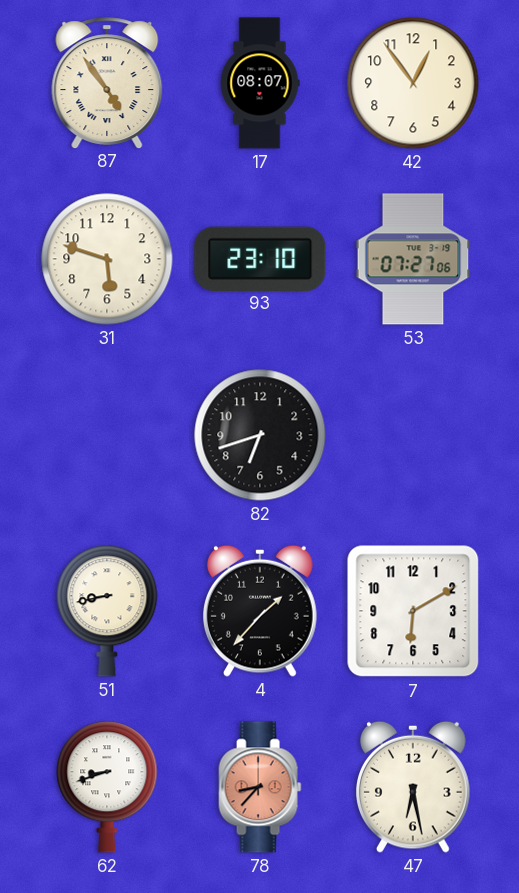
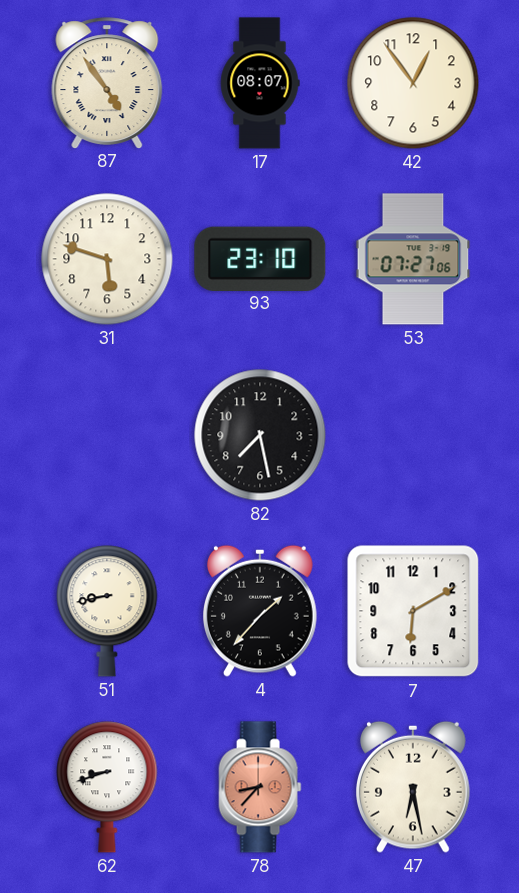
82: 6:42 -> 7:28
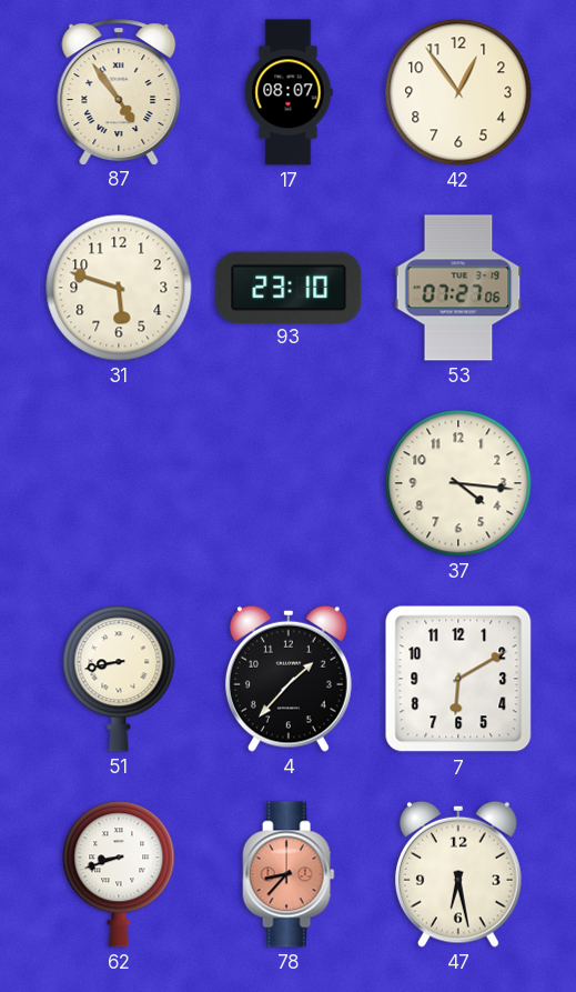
82: 7:28 -> none
37: none -> 4:16
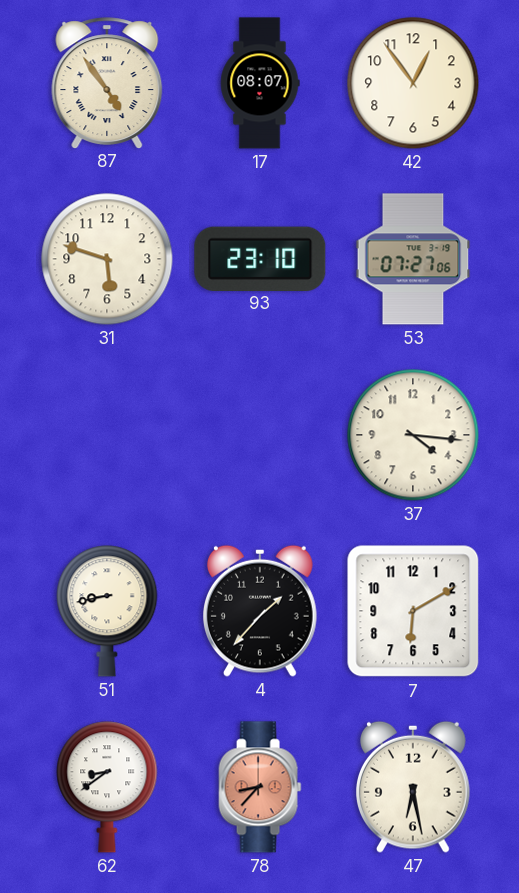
62: 8:42 -> 8:39
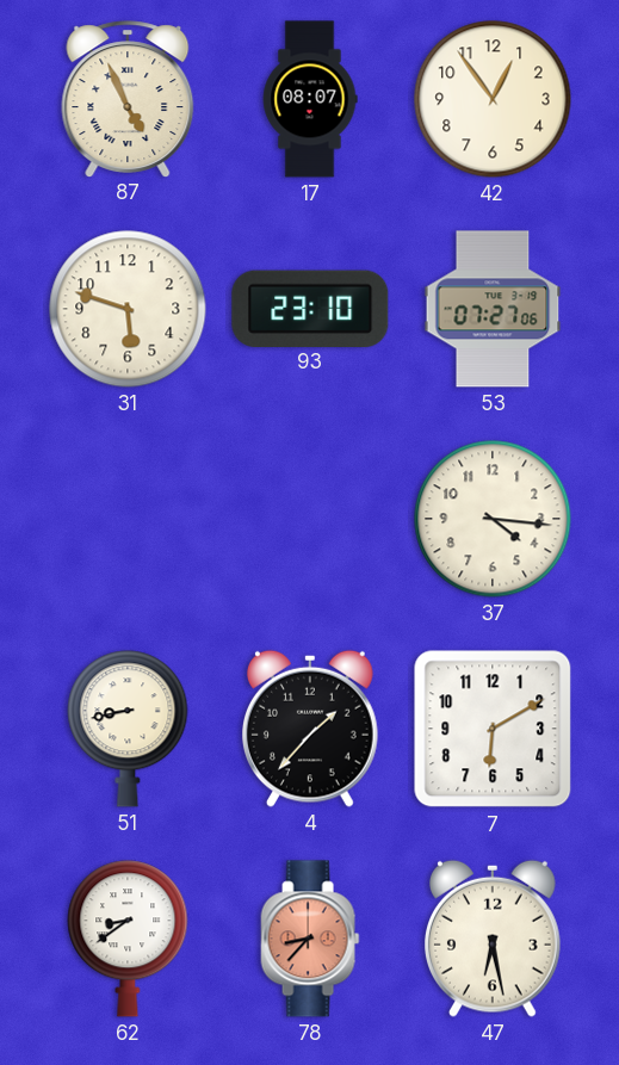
87: 4:54 -> 4:56
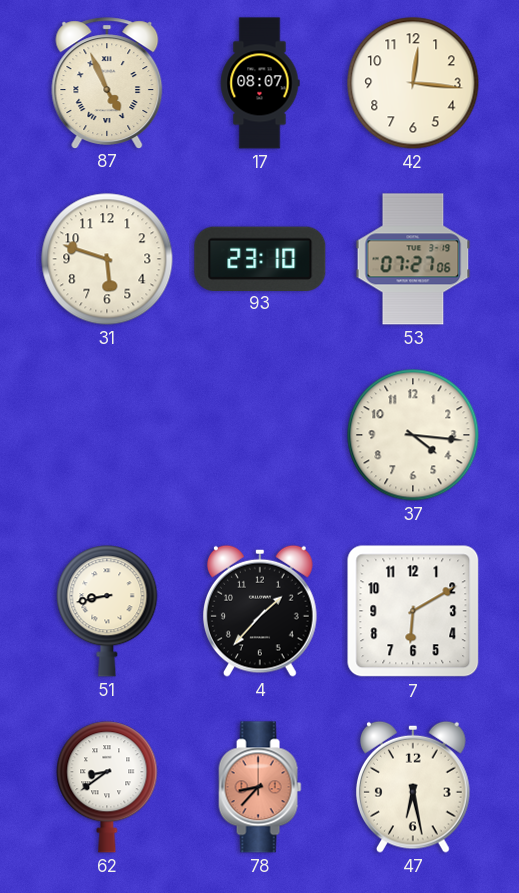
42: 12:54 -> 12:16
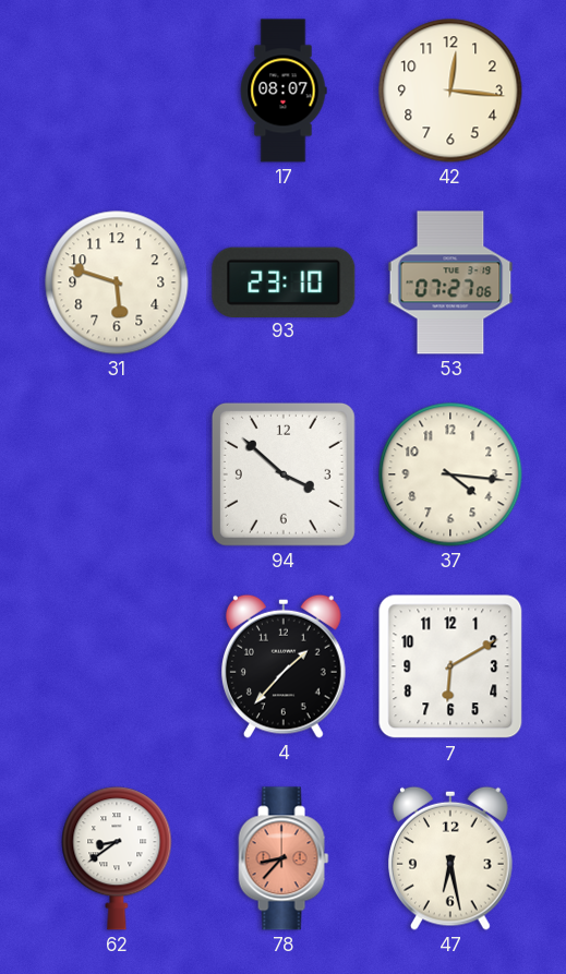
87: 4:56 -> none
94: none -> 3:52
51: 8:43 -> none
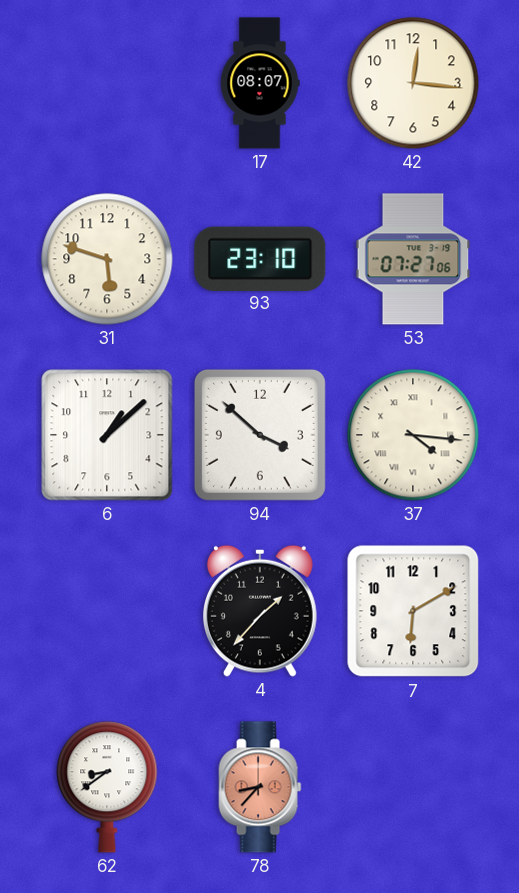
6: none -> 1:08
37 numerals: Arabic -> Roman
47: 6:28 -> none
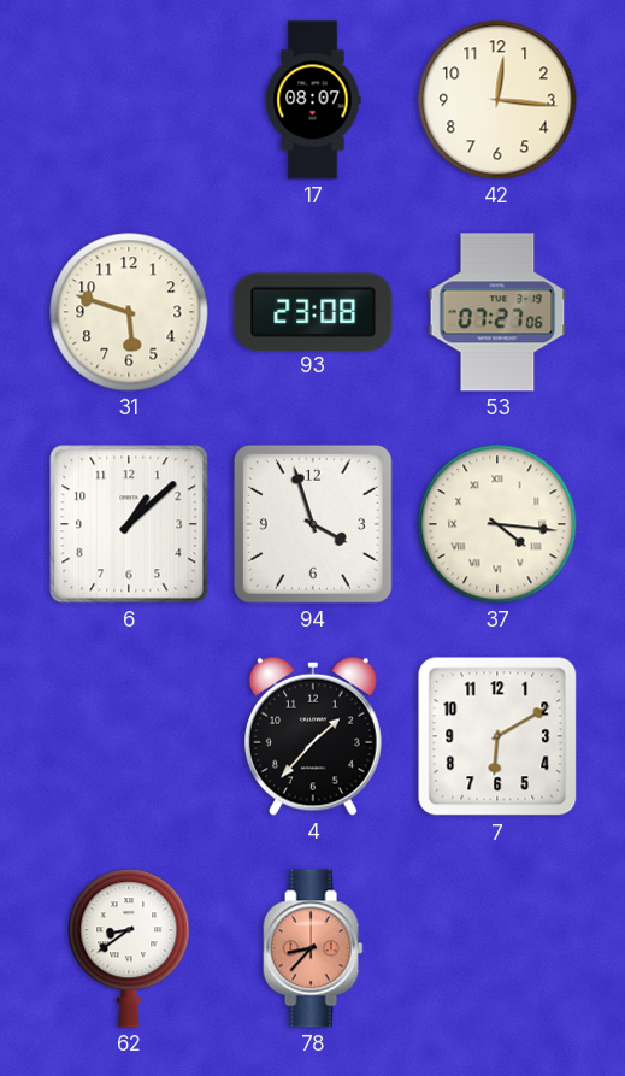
93: 23:10 -> 23:08
94: 3:52 -> 3:57
